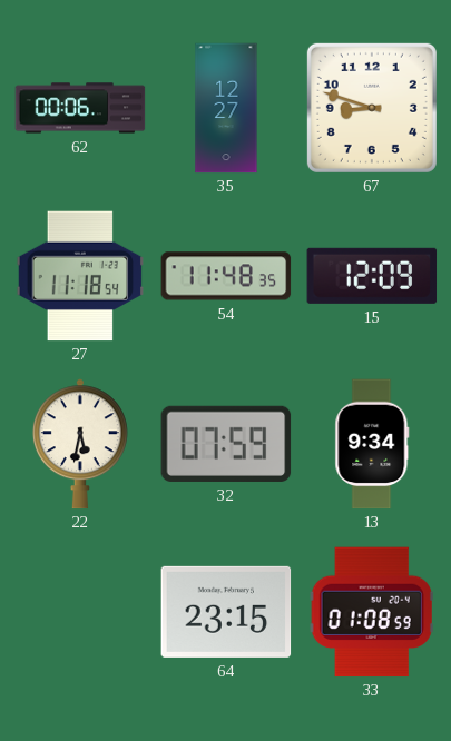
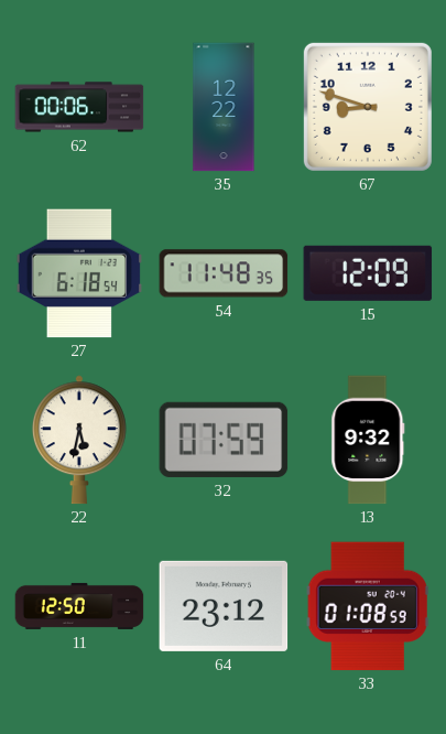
35: 12:27 -> 12:22
27: 11:18 -> 6:18
13: 9:34 -> 9:32
11: none -> 12:50
64: 23:15 -> 23:12
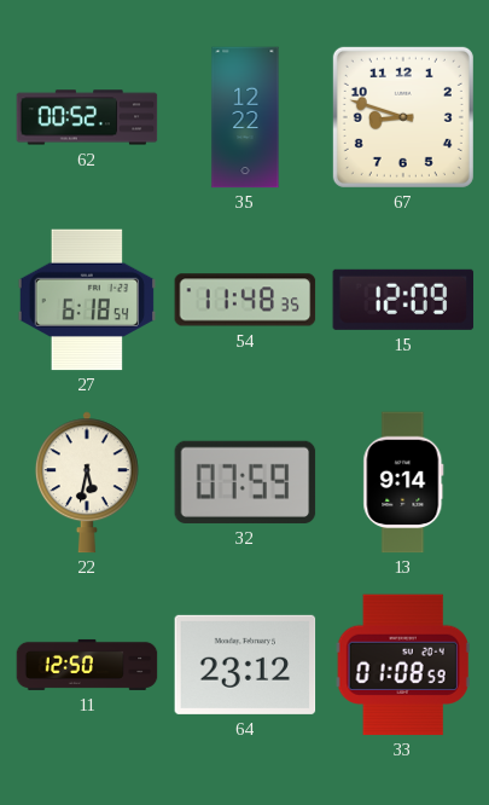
62: 00:06 -> 00:52
13: 9:32 -> 9:14
